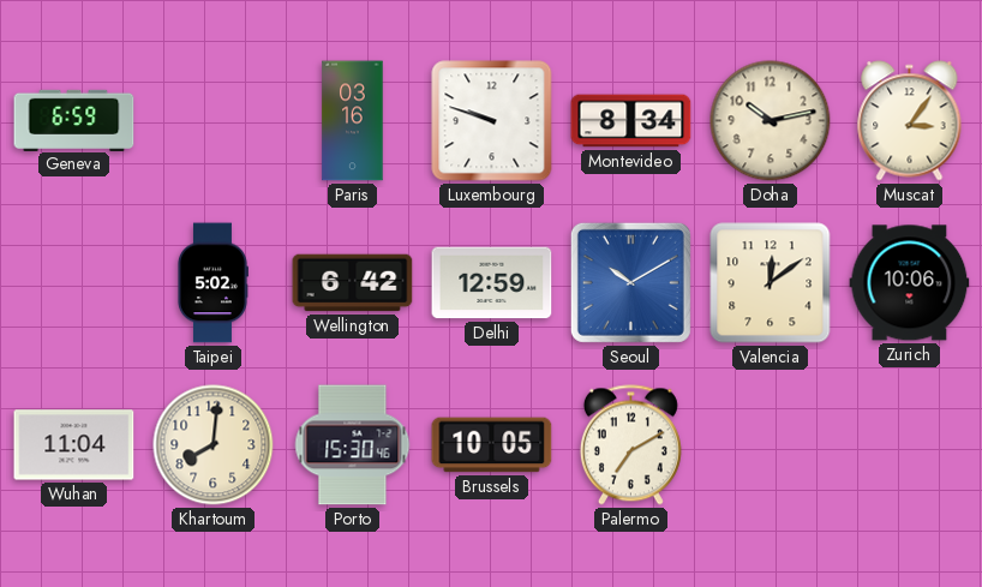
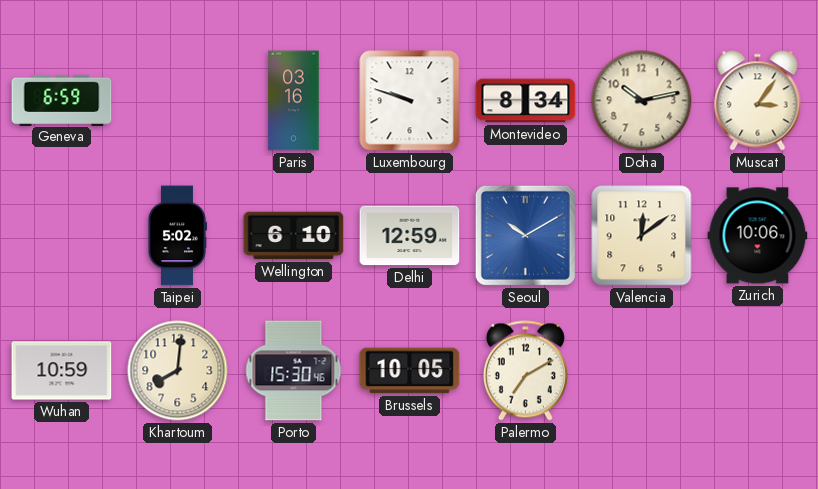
Wellington: 6:42 -> 6:10
Wuhan: 11:04 -> 10:59
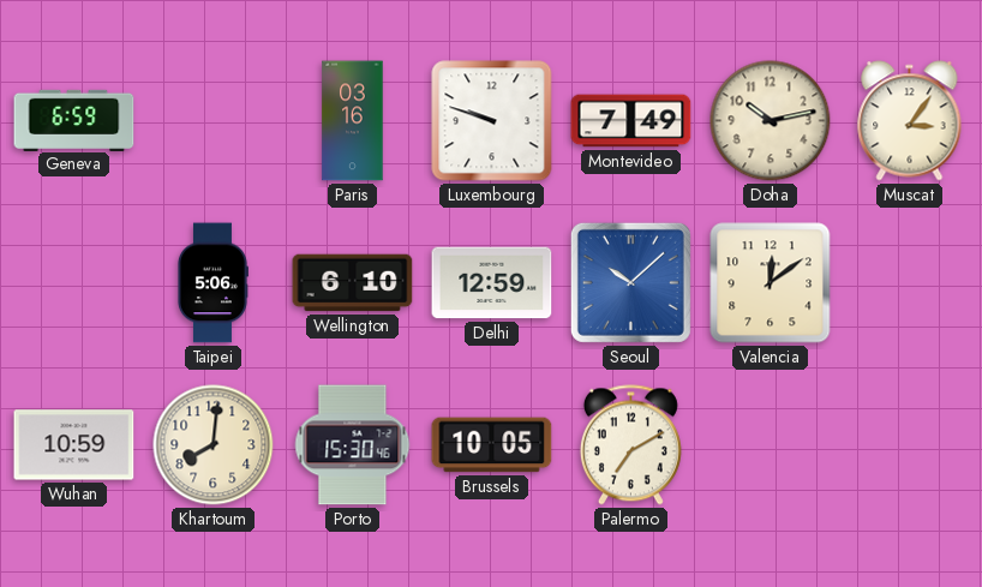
Montevideo: 8:34 -> 7:49
Taipei: 5:02 -> 5:06
Seoul: 10:10 -> 10:08
Zurich: 10:06 -> none
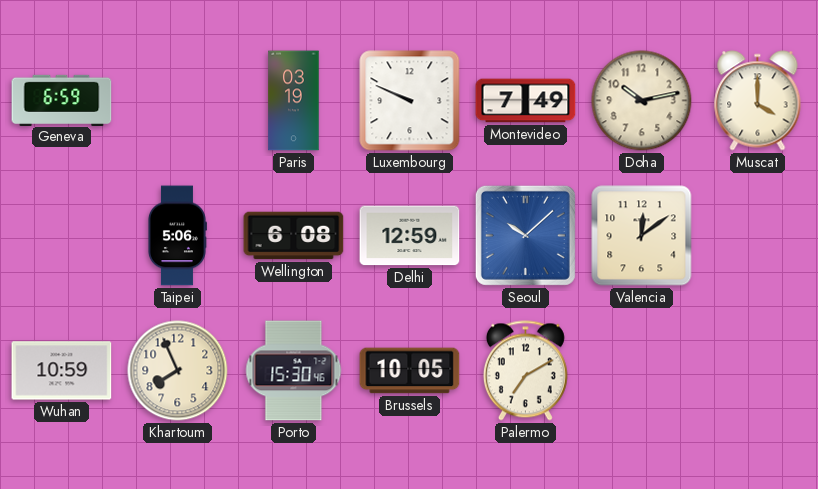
Paris: 03:16 -> 03:19
Luxembourg: 9:48 -> 9:49
Muscat: 3:06 -> 4:00
Wellington: 6:10 -> 6:08
Khartoum: 8:01 -> 7:56
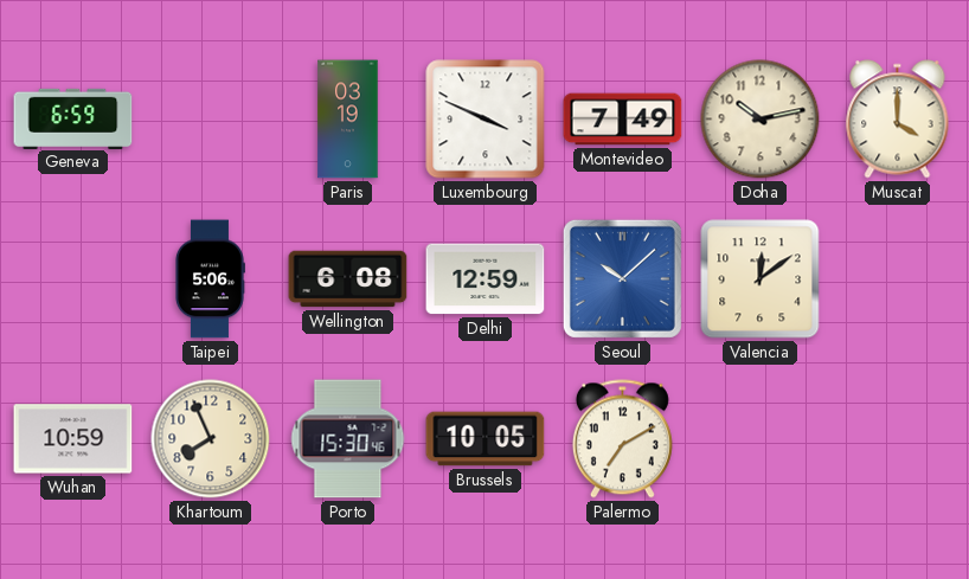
Luxembourg: 9:49 -> 3:49
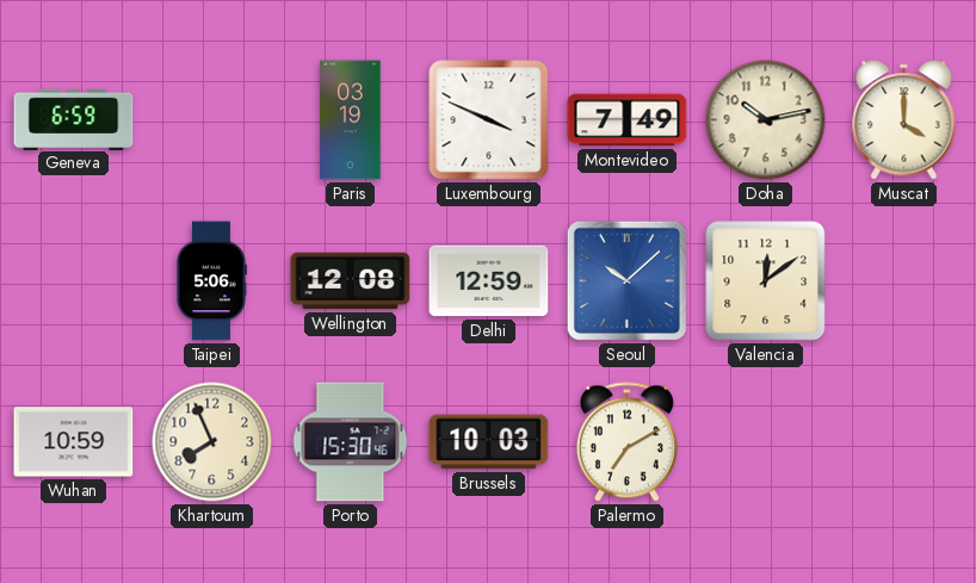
Wellington: 6:08 -> 12:08
Brussels: 10:05 -> 10:03
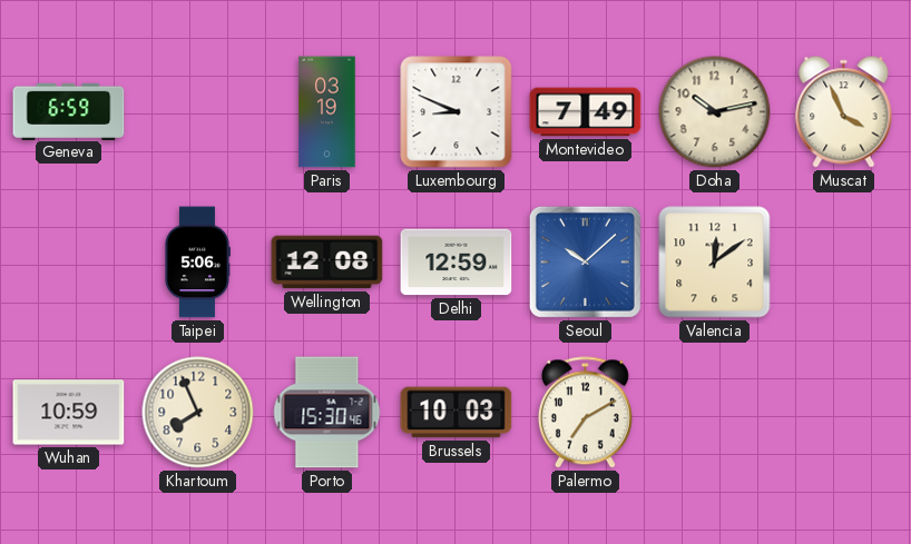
Luxembourg: 3:49 -> 8:49
Muscat: 4:00 -> 3:56
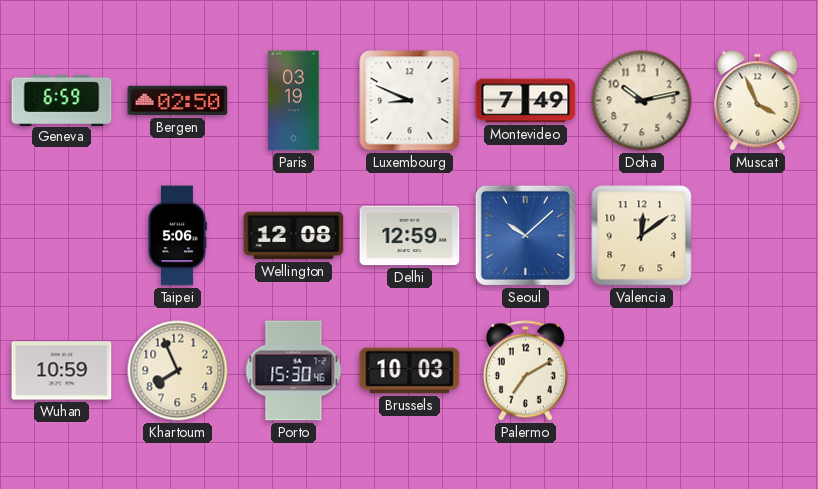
Bergen: none -> 02:50
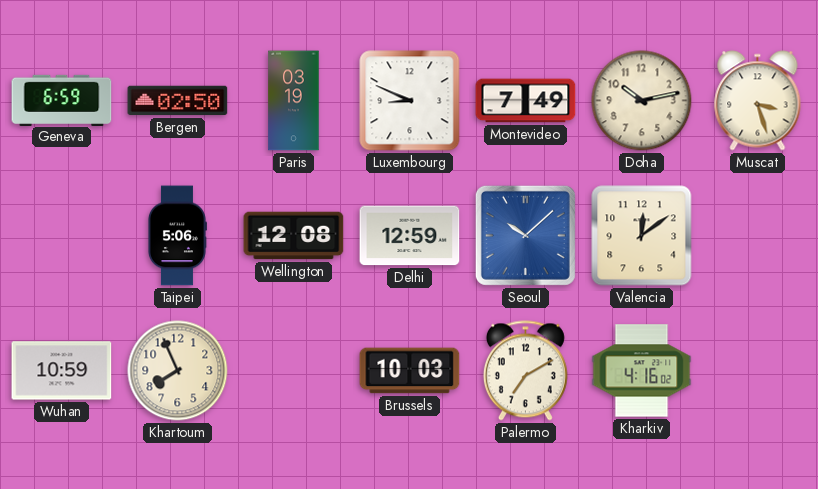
Muscat: 3:56 -> 3:27
Porto: 15:30 -> none
Kharkiv: none -> 4:16
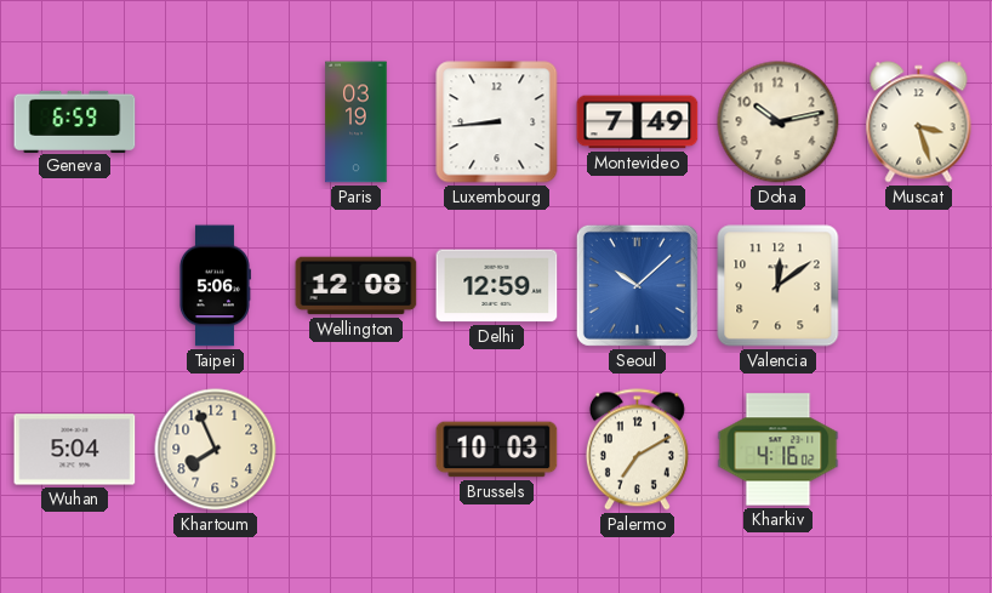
Bergen: 02:50 -> none
Luxembourg: 8:49 -> 8:44
Wuhan: 10:59 -> 5:04
